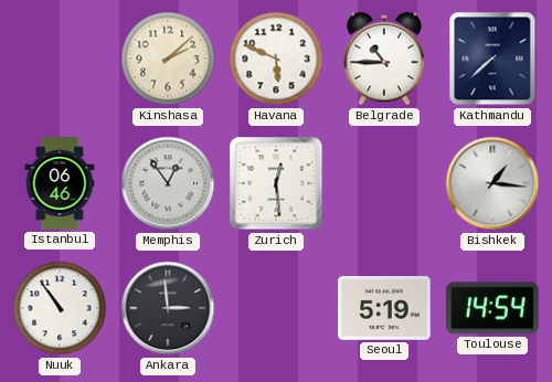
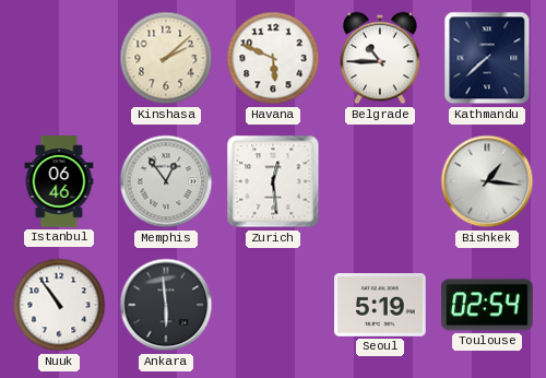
Ankara: 2:59 -> 5:59
Toulouse: 14:54 -> 02:54
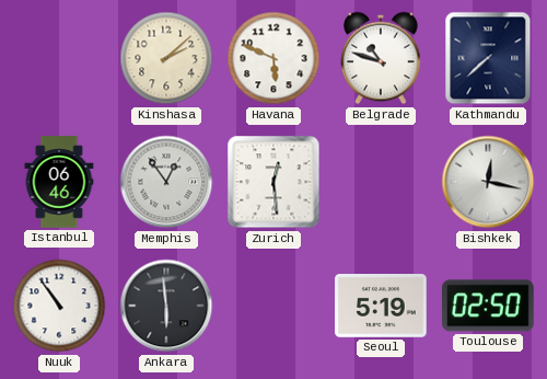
Belgrade: 10:45 -> 10:48
Bishkek: 1:16 -> 12:17
Toulouse: 02:54 -> 02:50
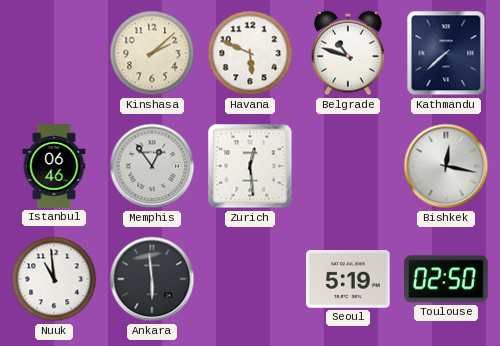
Nuuk: 10:54 -> 10:59
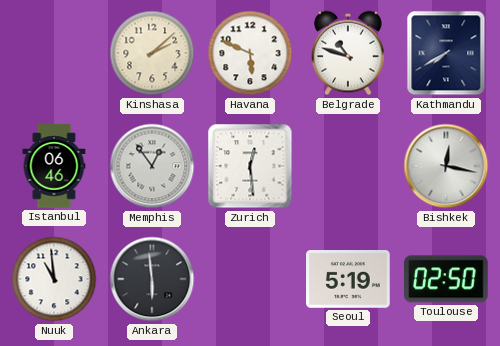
Kathmandu: 7:38 -> 7:40
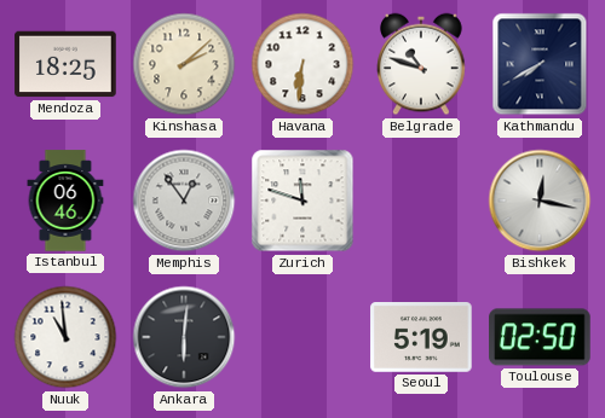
Mendoza: none -> 18:25
Havana: 5:49 -> 6:31
Zurich: 12:29 -> 11:48
Ankara: 5:59 -> 6:01
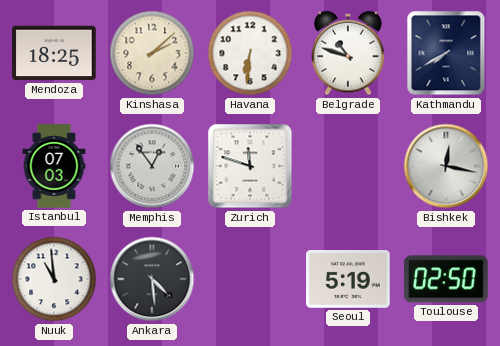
Istanbul: 06:46 -> 07:03
Ankara: 6:01 -> 4:29
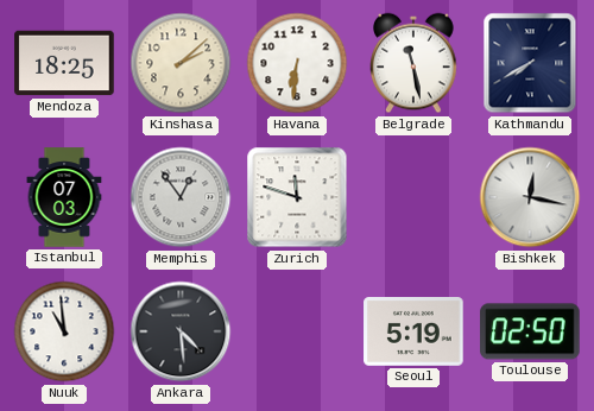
Belgrade: 10:48 -> 11:28
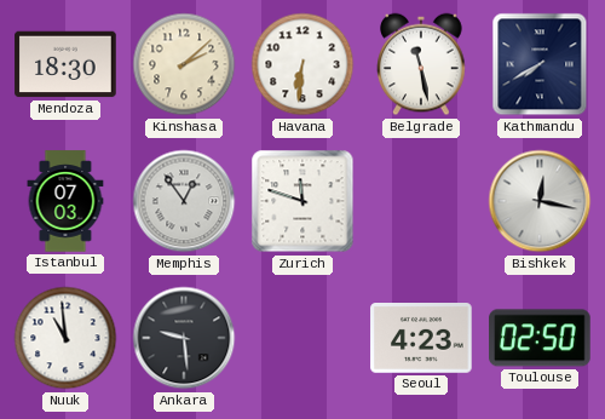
Mendoza: 18:25 -> 18:30
Ankara: 4:29 -> 9:29
Seoul: 5:19 -> 4:23
